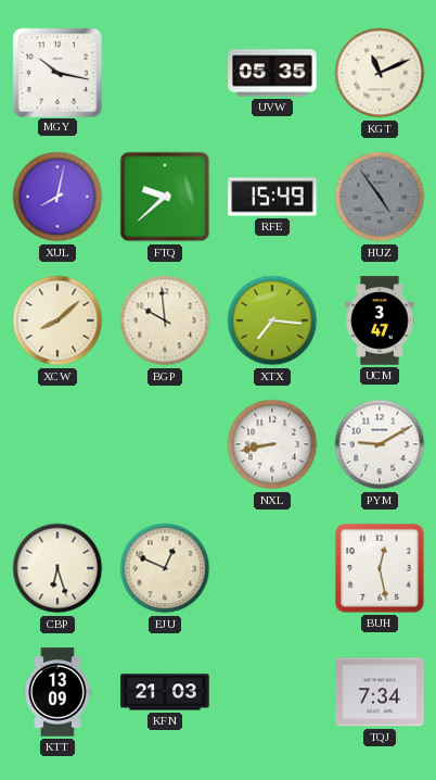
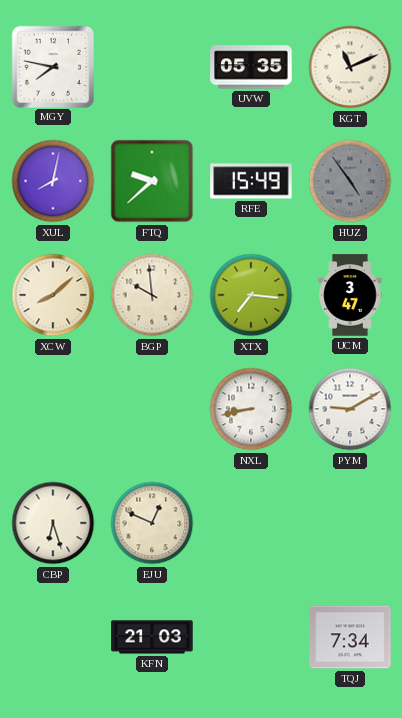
MGY: 10:17 -> 7:47
BUH: 12:28 -> none
KTT: 13:09 -> none
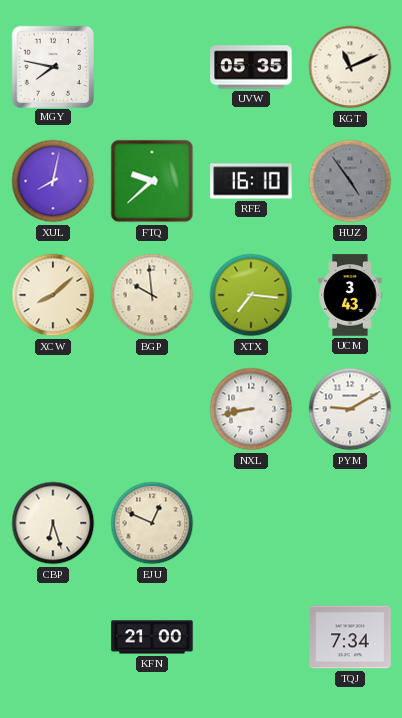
RFE: 15:49 -> 16:10
UCM: 3:47 -> 3:43
KFN: 21:03 -> 21:00
